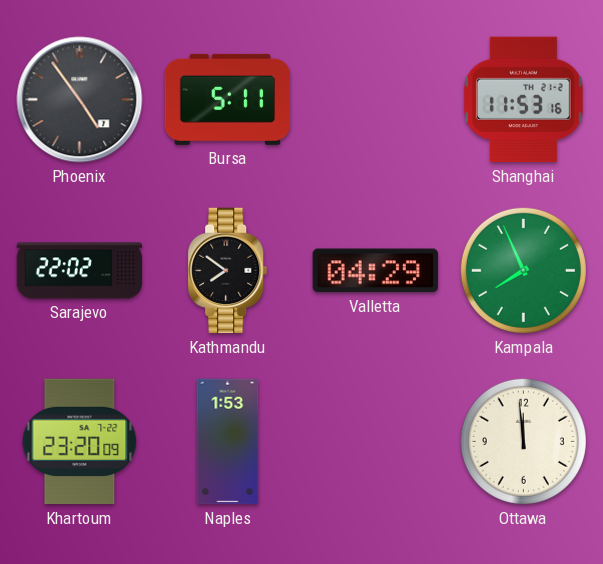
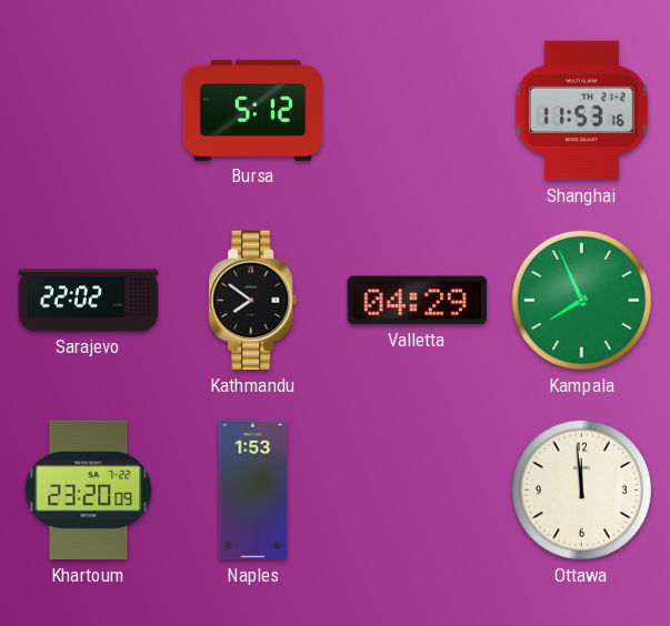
Phoenix: 4:54 -> none
Bursa: 5:11 -> 5:12
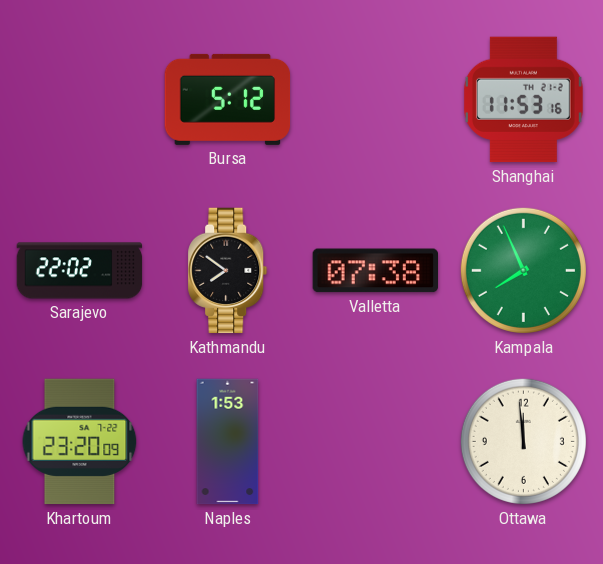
Valletta: 04:29 -> 07:38
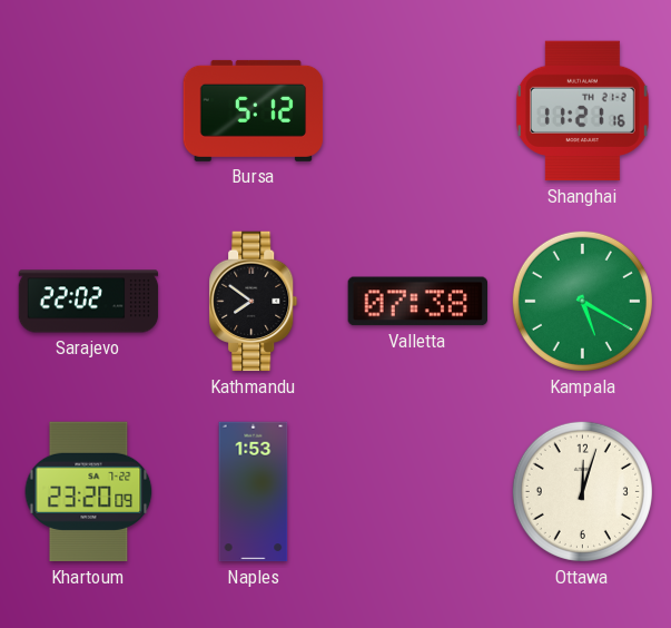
Shanghai: 11:53 -> 11:21
Kampala: 7:56 -> 5:20
Ottawa: 11:59 -> 12:03
